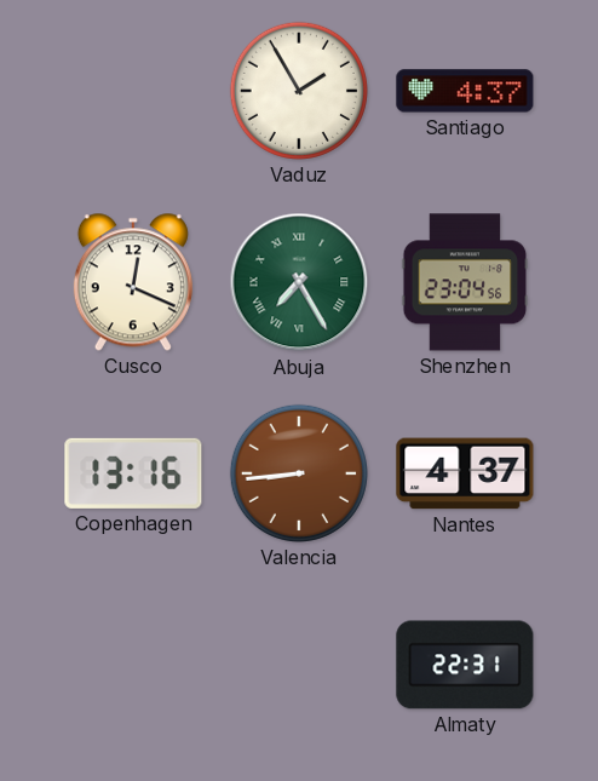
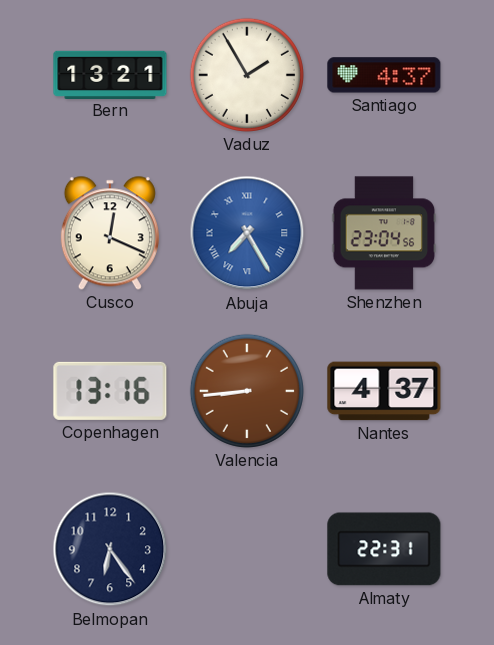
Bern: none -> 13:21
Abuja dial: green -> blue
Belmopan: none -> 6:24
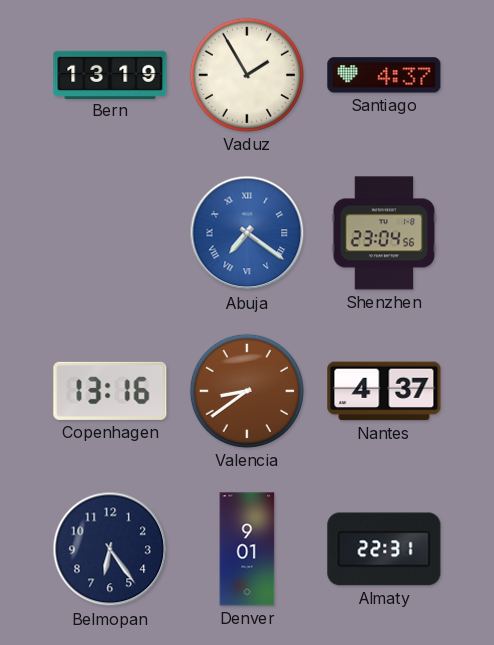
Bern: 13:21 -> 13:19
Cusco: 12:19 -> none
Abuja: 7:25 -> 7:21
Valencia: 8:44 -> 8:39
Denver: none -> 9:01
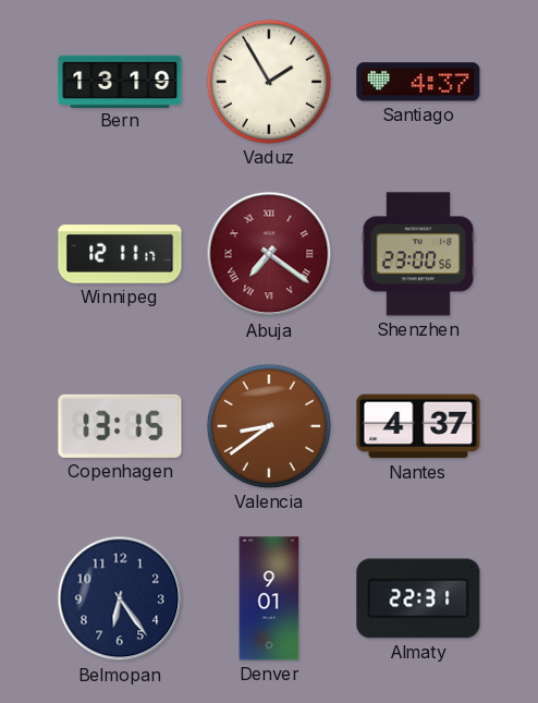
Winnipeg: none -> 12:11
Abuja dial: blue -> burgundy
Shenzhen: 23:04 -> 23:00
Copenhagen: 13:16 -> 13:15
